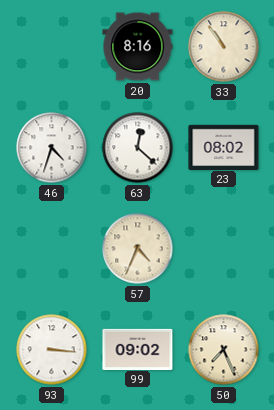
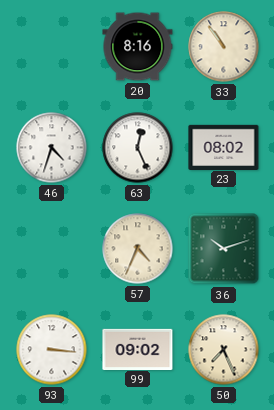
63: 12:22 -> 12:26
36: none -> 10:12
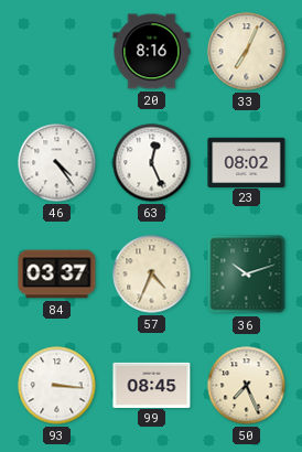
33: 10:54 -> 7:04
46: 4:33 -> 4:24
84: none -> 03:37
99: 09:02 -> 08:45
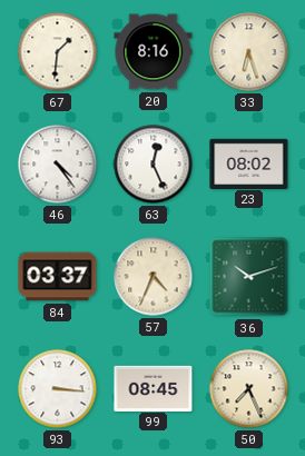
67: none -> 1:31
33: 7:04 -> 6:27
